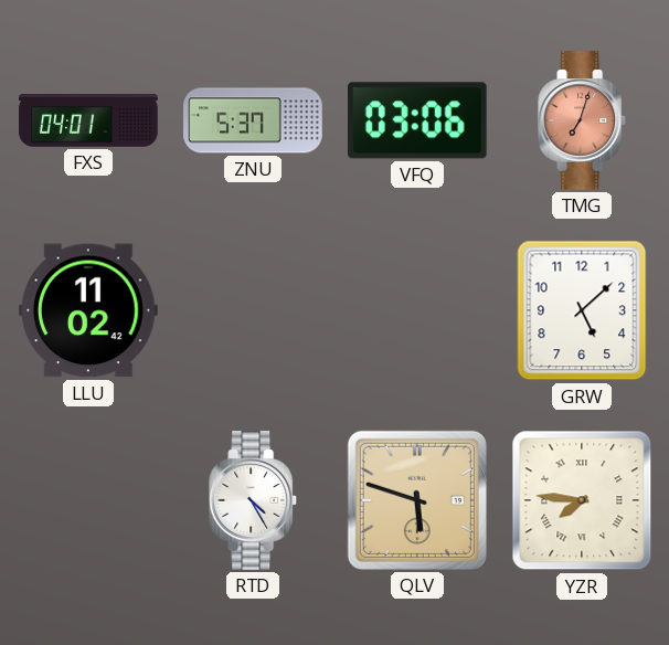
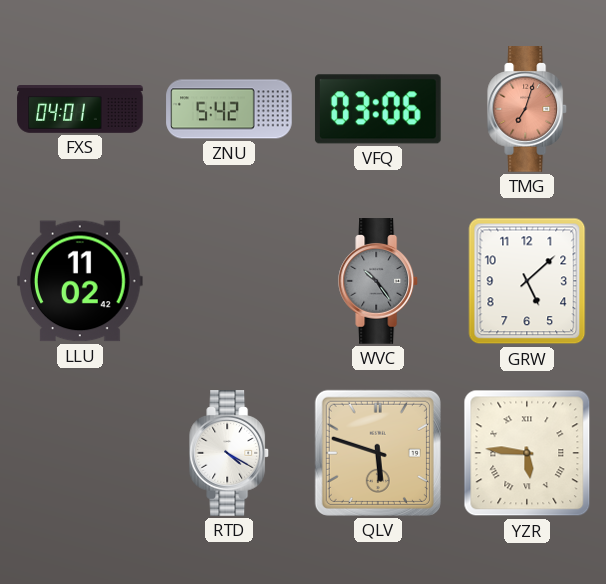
ZNU: 5:37 -> 5:42
WVC: none -> 10:24
RTD: 4:25 -> 4:20
YZR: 7:46 -> 5:46
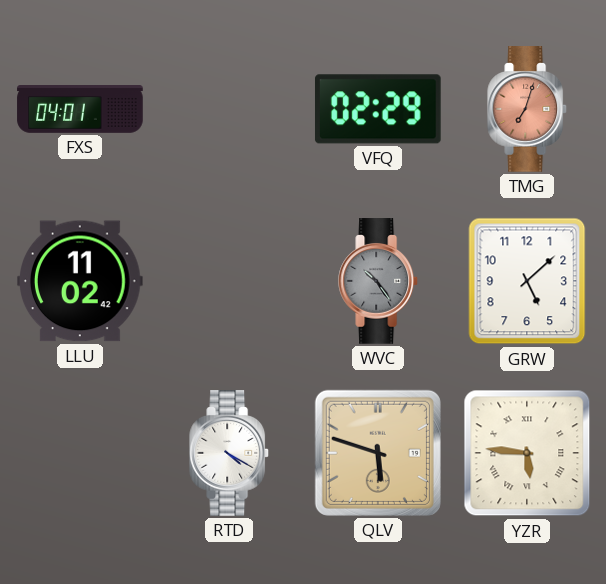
ZNU: 5:42 -> none
VFQ: 03:06 -> 02:29
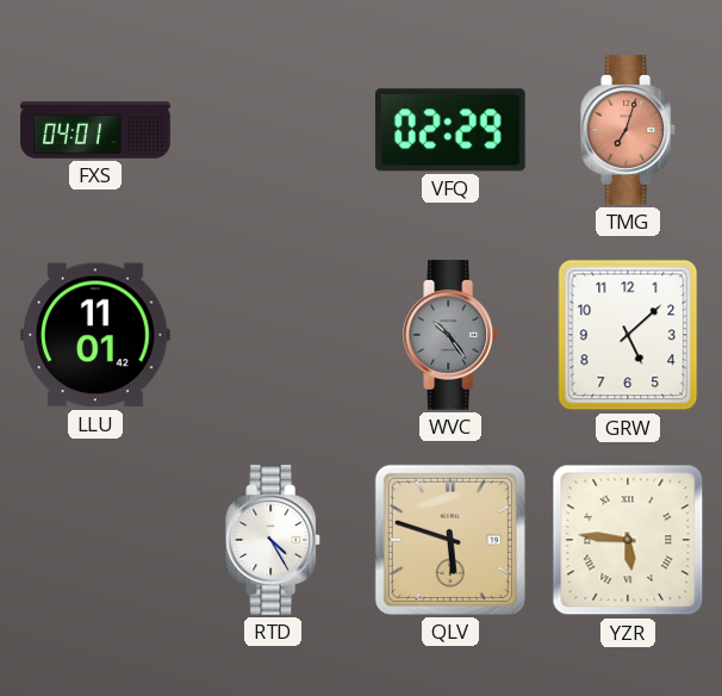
LLU: 11:02 -> 11:01
RTD: 4:20 -> 4:25
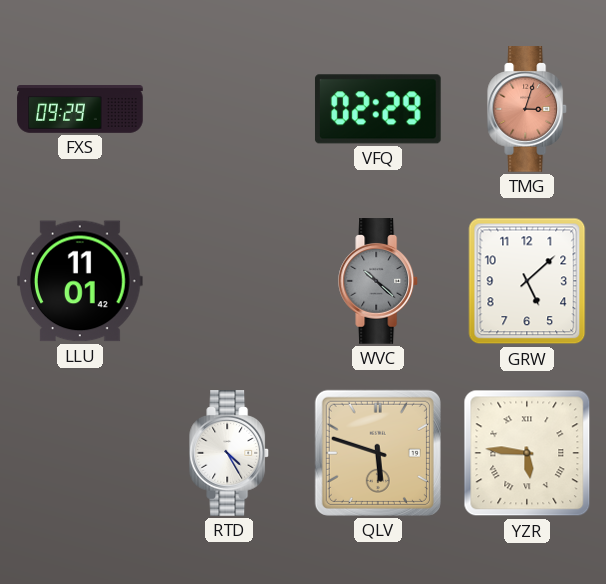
FXS: 04:01 -> 09:29
TMG: 7:03 -> 3:03
WVC: 10:24 -> 10:22
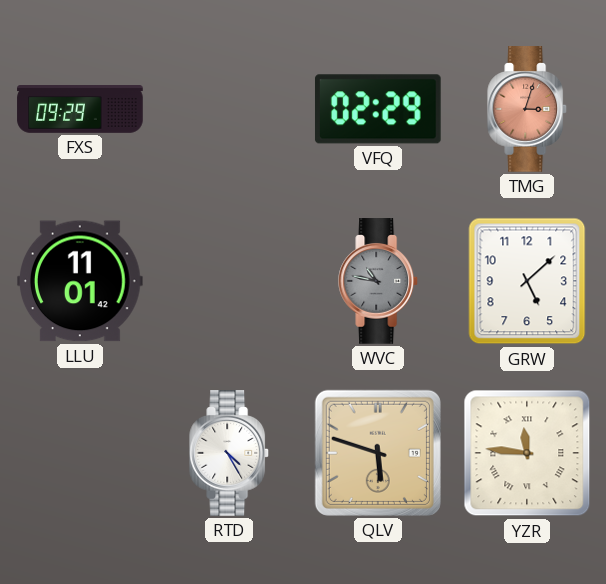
WVC: 10:22 -> 10:47
YZR: 5:46 -> 11:46
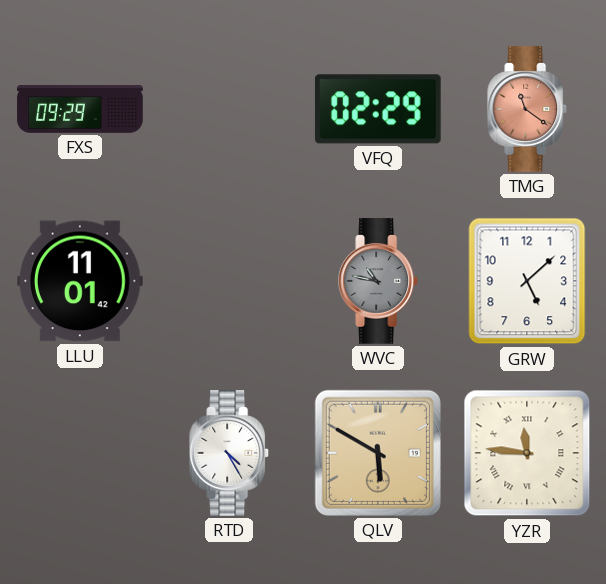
TMG: 3:03 -> 11:21
QLV: 5:48 -> 5:50
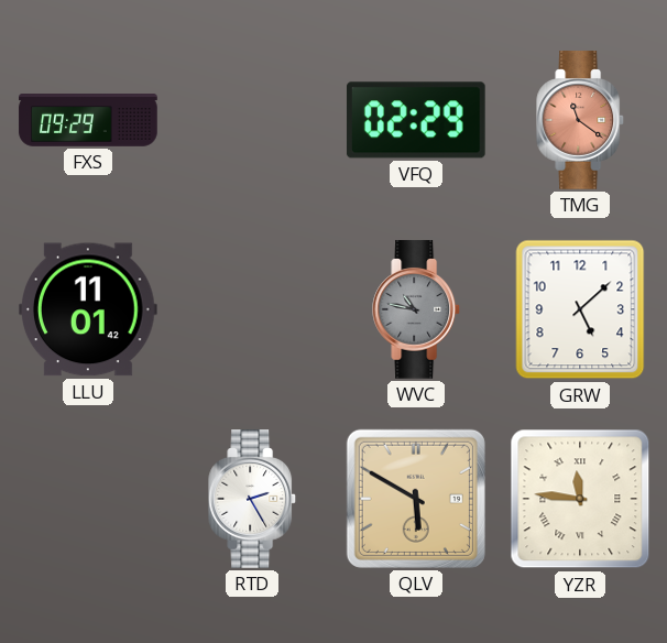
RTD: 4:25 -> 2:25
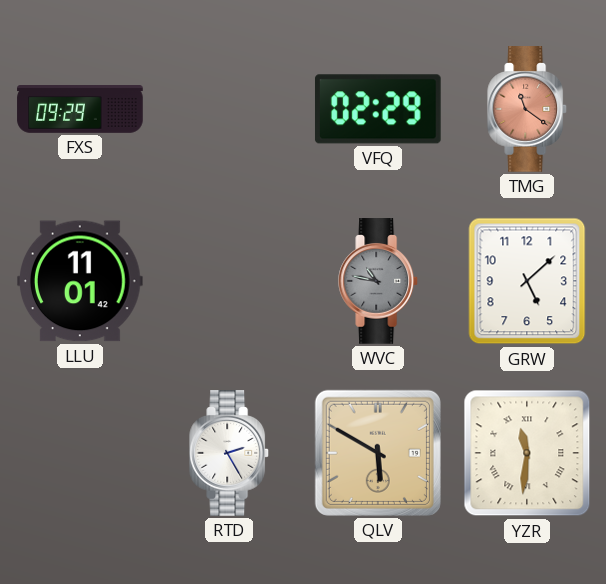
YZR: 11:46 -> 11:31
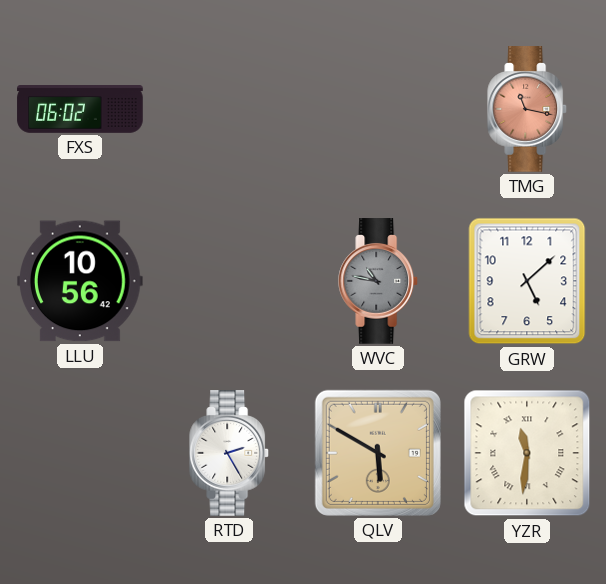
FXS: 09:29 -> 06:02
VFQ: 02:29 -> none
TMG: 11:21 -> 11:17
LLU: 11:01 -> 10:56
